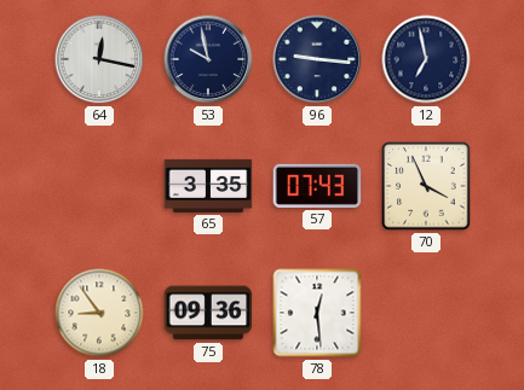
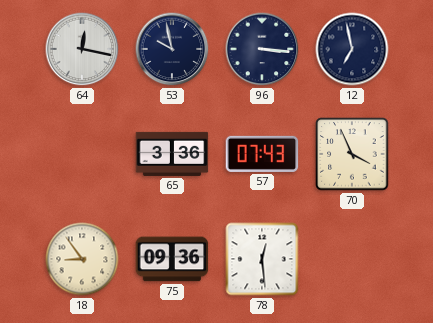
96: 9:16 -> 3:16
65: 3:35 -> 3:36
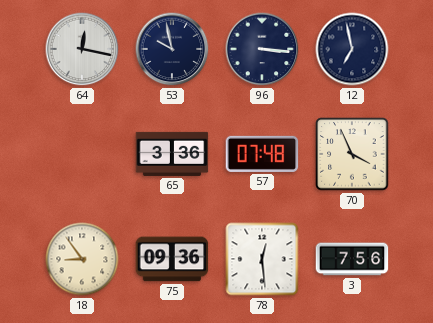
57: 07:43 -> 07:48
3: none -> 7:56
